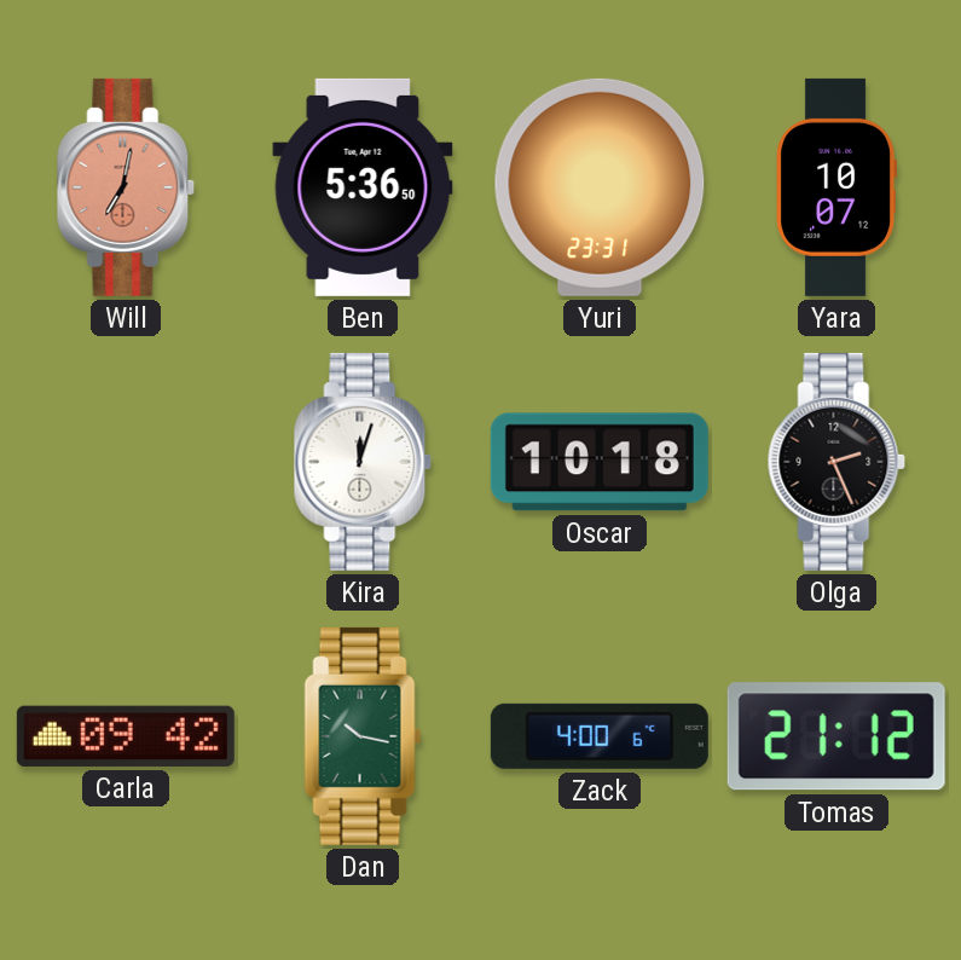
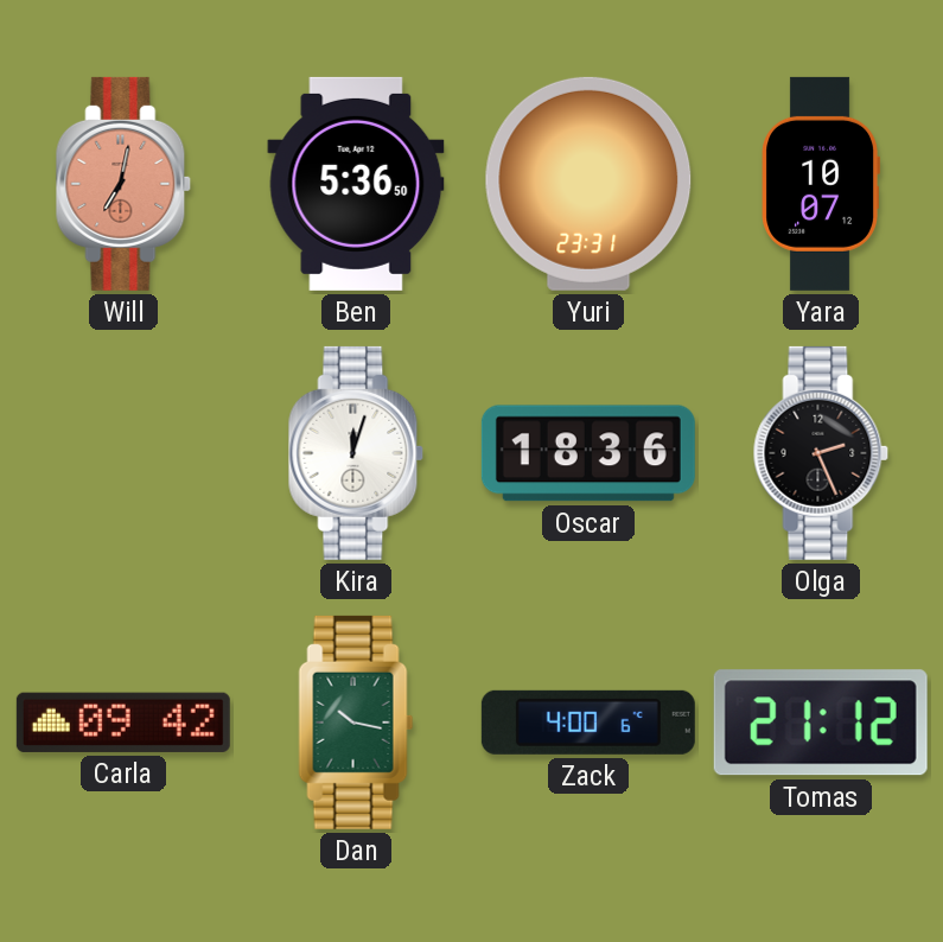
Oscar: 10:18 -> 18:36
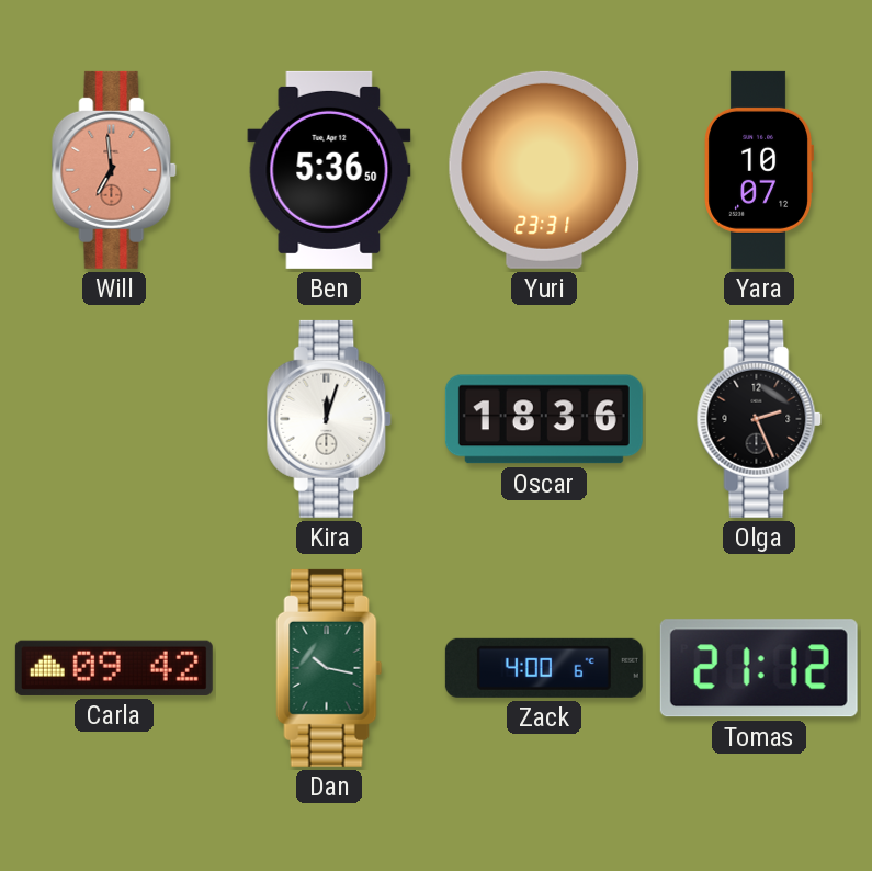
Will: 7:02 -> 6:59
